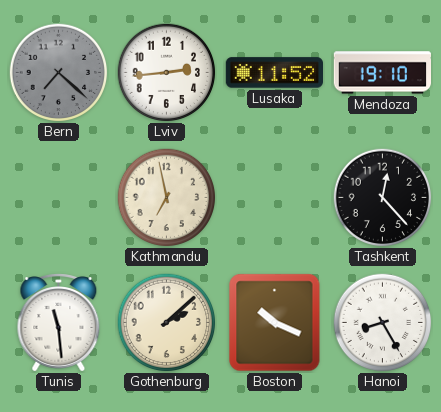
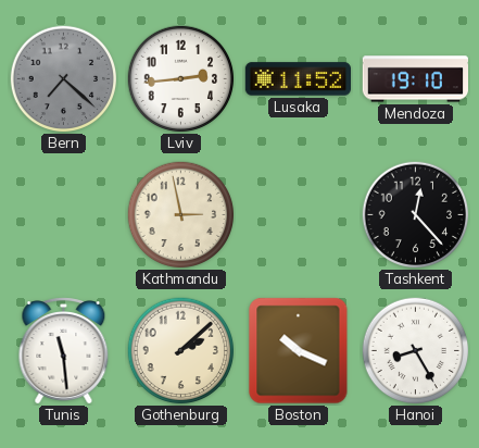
Kathmandu: 6:58 -> 2:58
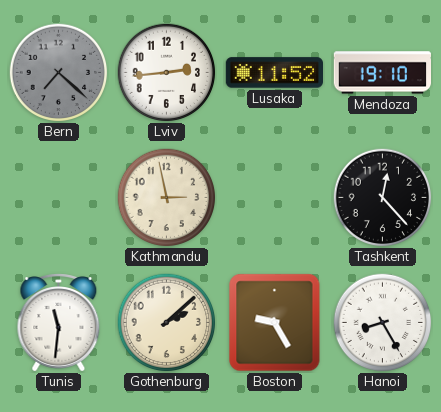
Tunis: 11:29 -> 11:31
Boston: 10:19 -> 9:25
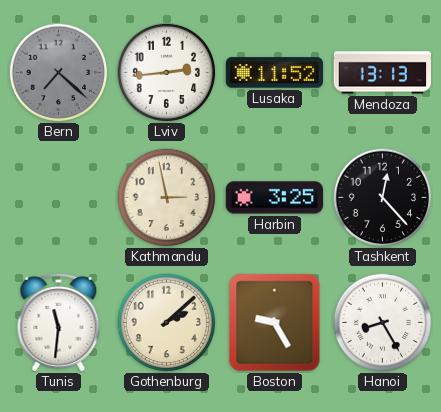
Mendoza: 19:10 -> 13:13
Harbin: none -> 3:25
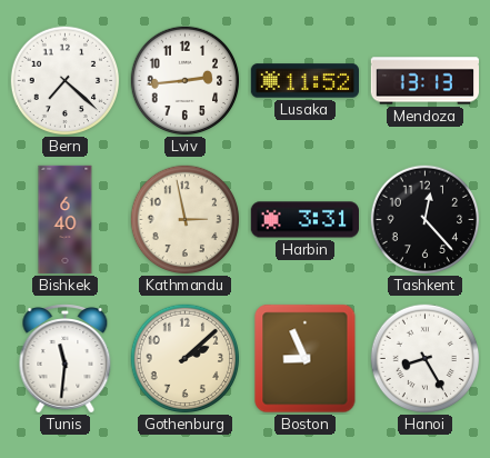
Bern dial: grey -> white
Bishkek: none -> 6:40
Harbin: 3:25 -> 3:31
Boston: 9:25 -> 8:56
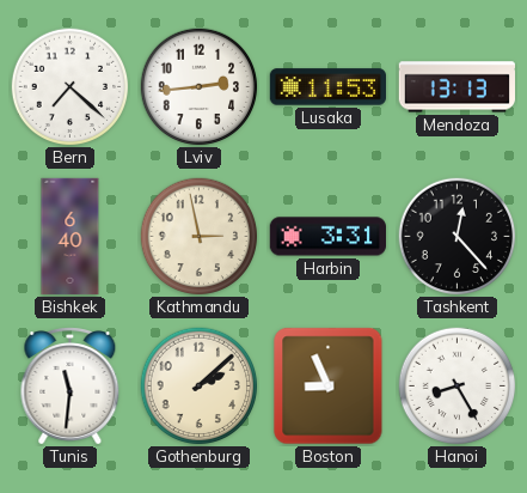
Lusaka: 11:52 -> 11:53
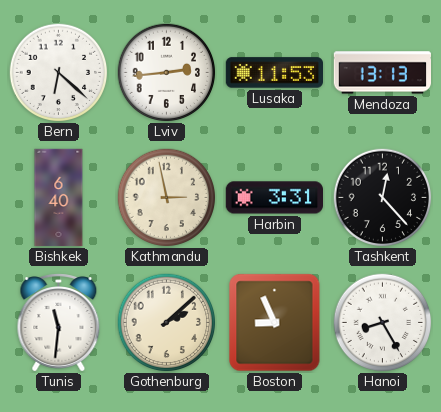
Bern: 7:22 -> 6:22
